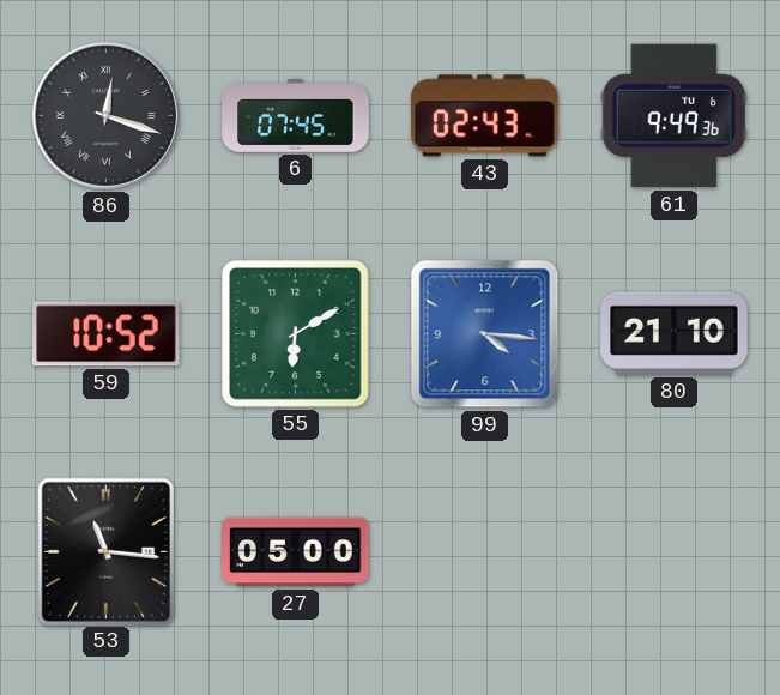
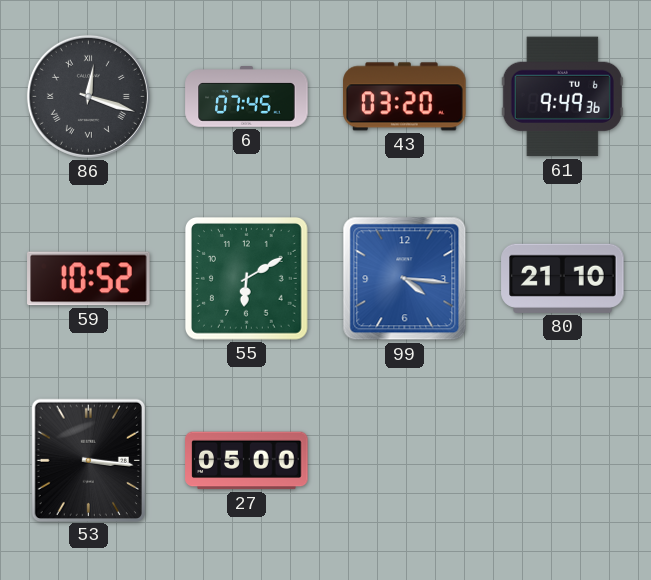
43: 02:43 -> 03:20
53: 11:16 -> 3:16
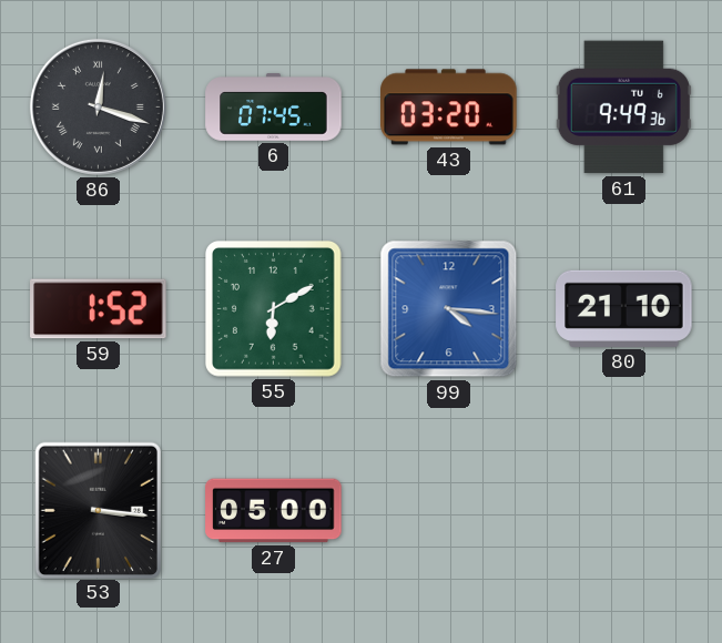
59: 10:52 -> 1:52
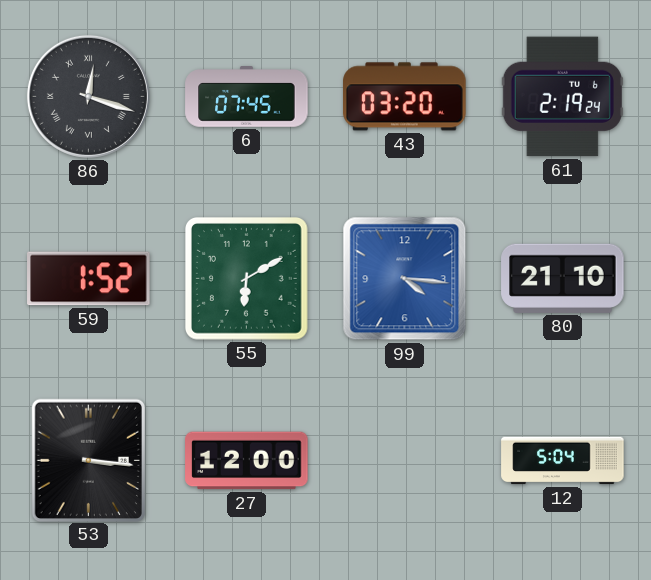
61: 9:49 -> 2:19
27: 05:00 -> 12:00
12: none -> 5:04
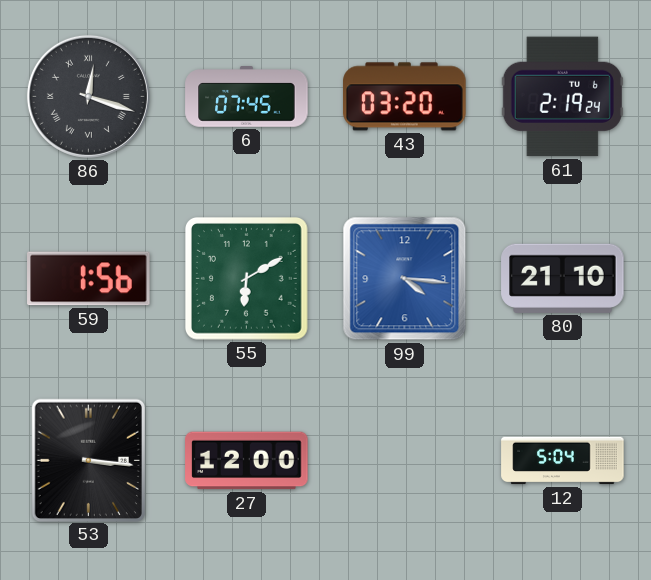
59: 1:52 -> 1:56
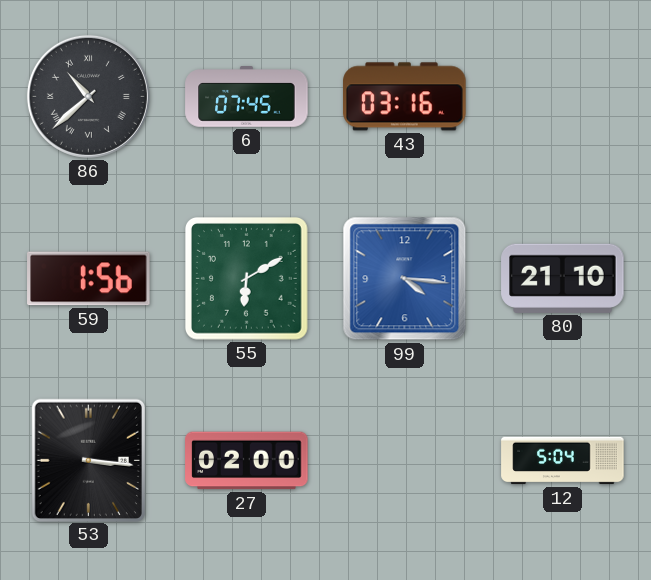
86: 12:18 -> 10:38
43: 03:20 -> 03:16
61: 2:19 -> none
27: 12:00 -> 02:00
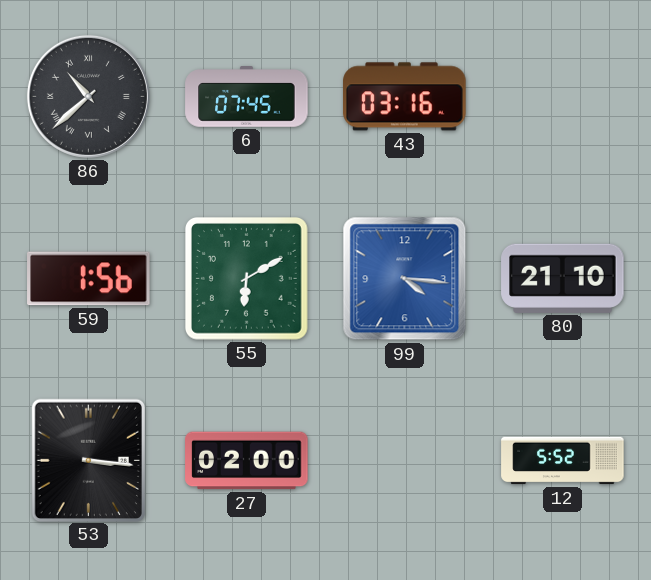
12: 5:04 -> 5:52
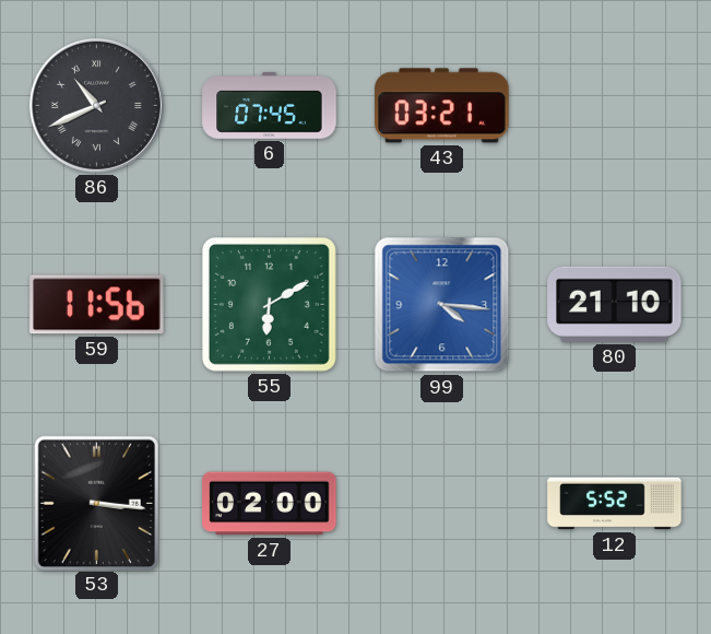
86: 10:38 -> 10:41
43: 03:16 -> 03:21
59: 1:56 -> 11:56
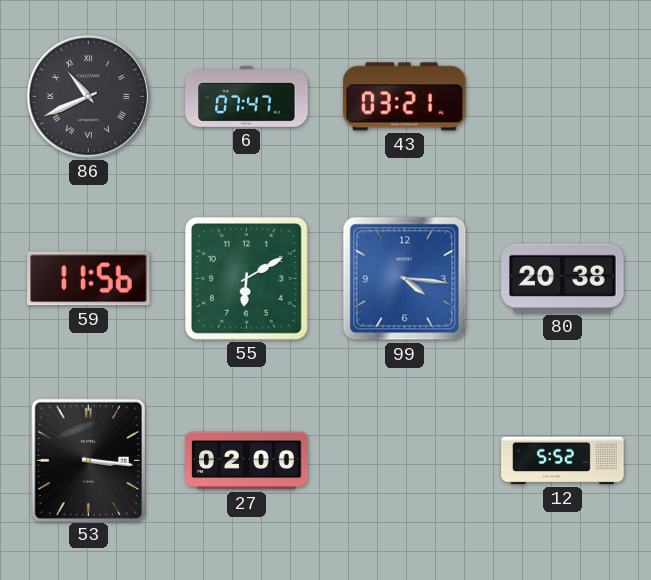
6: 07:45 -> 07:47
80: 21:10 -> 20:38
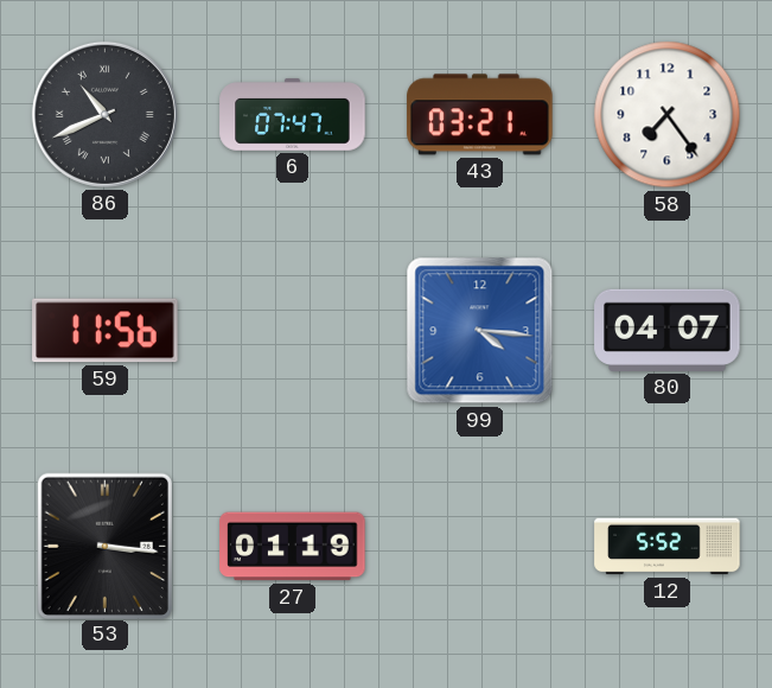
58: none -> 7:24
55: 6:10 -> none
80: 20:38 -> 04:07
27: 02:00 -> 01:19
